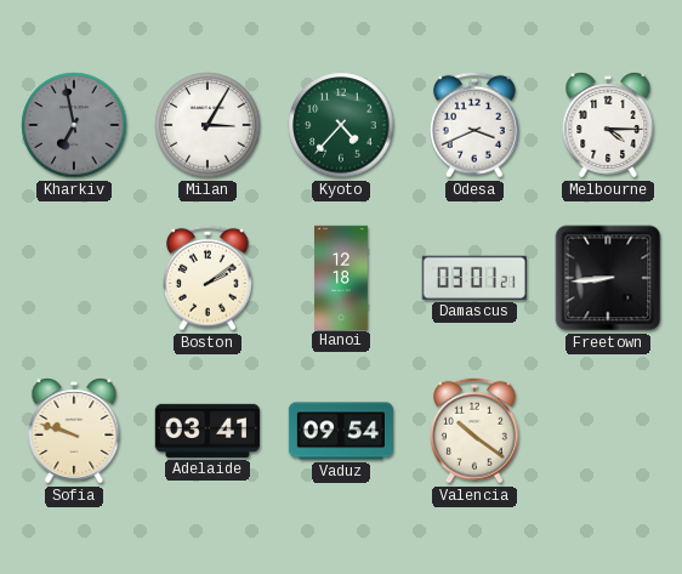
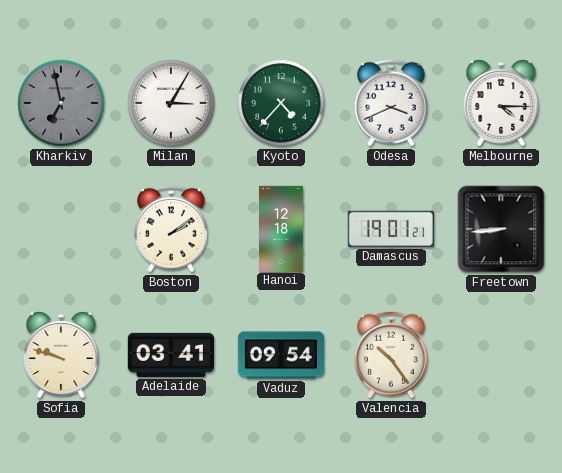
Damascus: 03:01 -> 19:01
Valencia: 10:21 -> 10:24
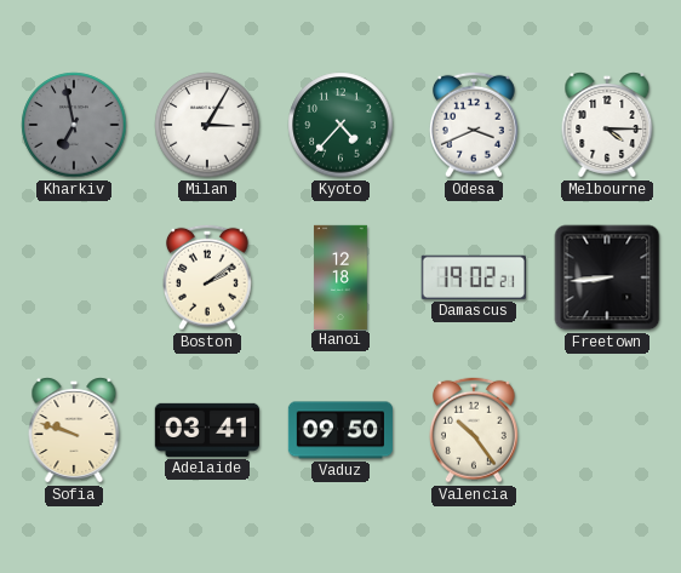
Damascus: 19:01 -> 19:02
Vaduz: 09:54 -> 09:50
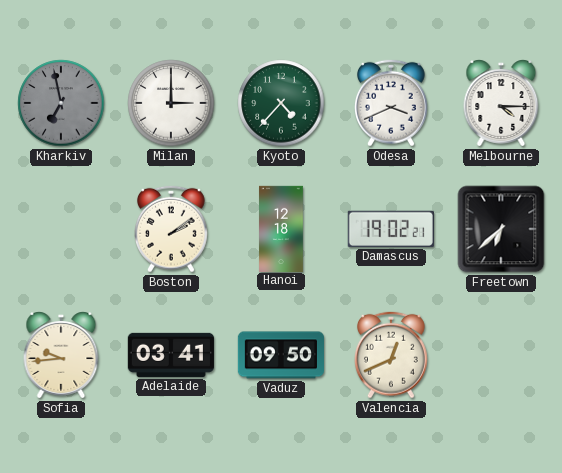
Milan: 3:05 -> 3:00
Freetown: 8:44 -> 6:38
Sofia: 9:48 -> 9:44
Valencia: 10:24 -> 12:41
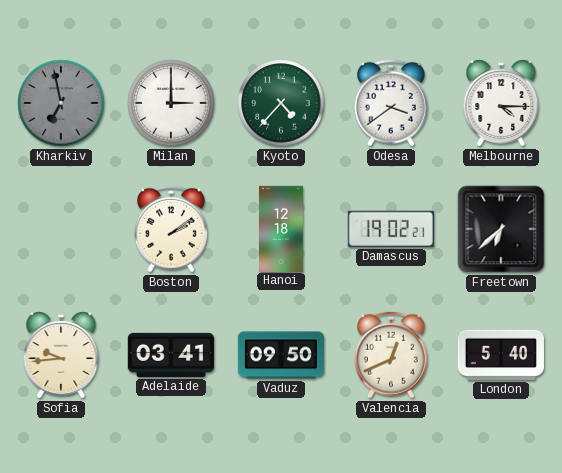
Odesa: 3:41 -> 3:39
London: none -> 5:40
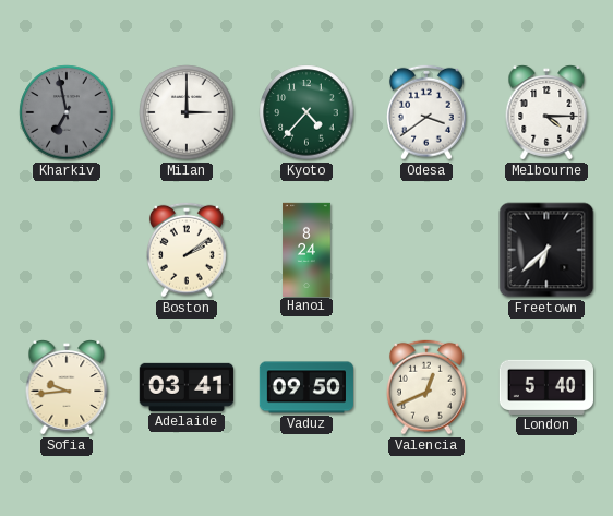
Hanoi: 12:18 -> 8:24
Damascus: 19:02 -> none
